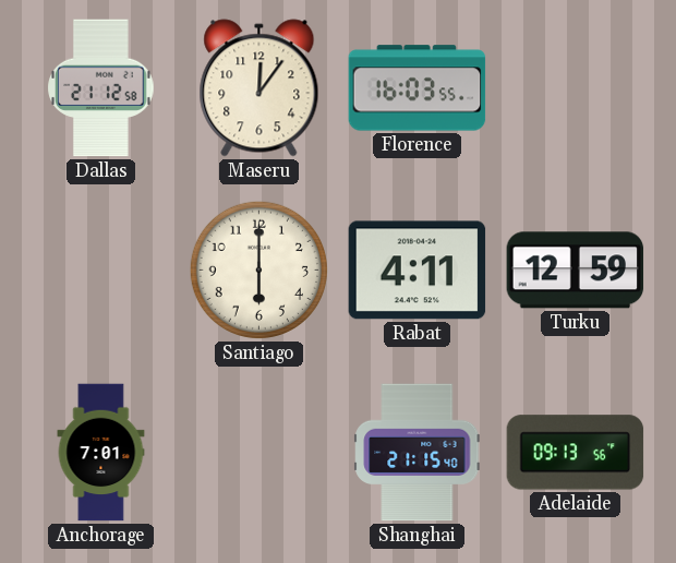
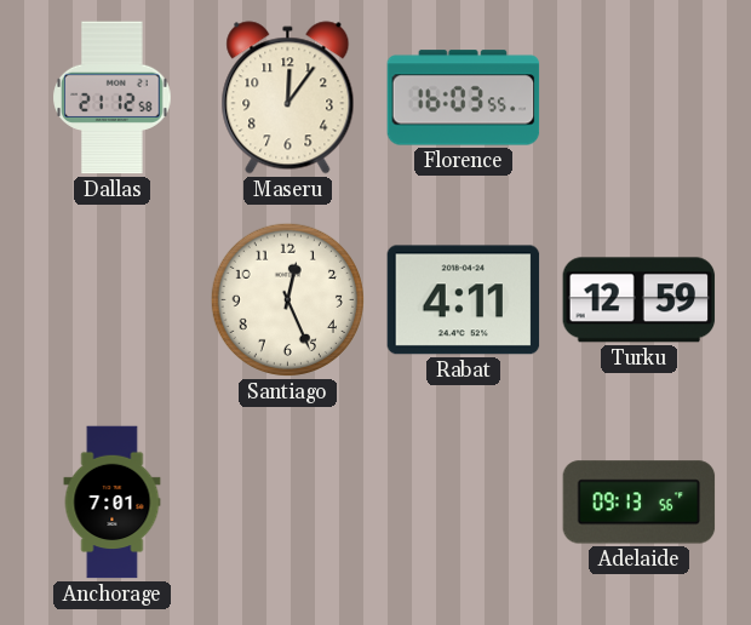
Santiago: 6:00 -> 12:26
Shanghai: 21:15 -> none
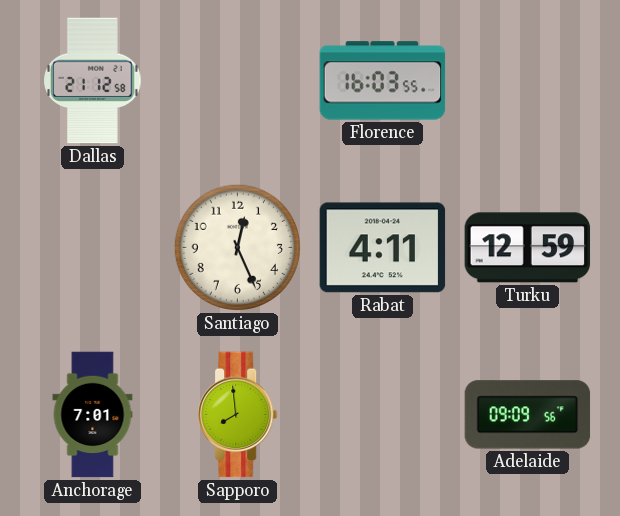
Maseru: 12:06 -> none
Sapporo: none -> 7:59
Adelaide: 09:13 -> 09:09
